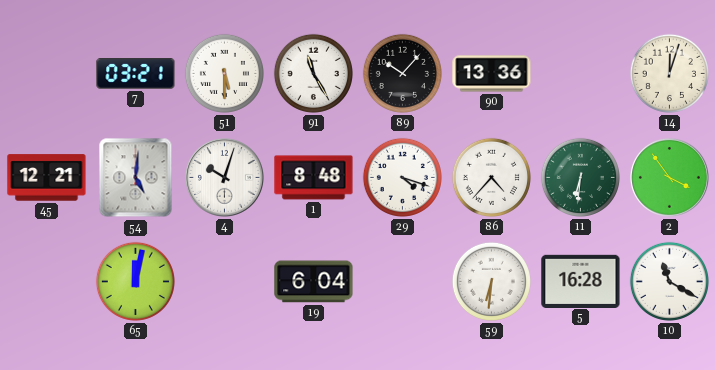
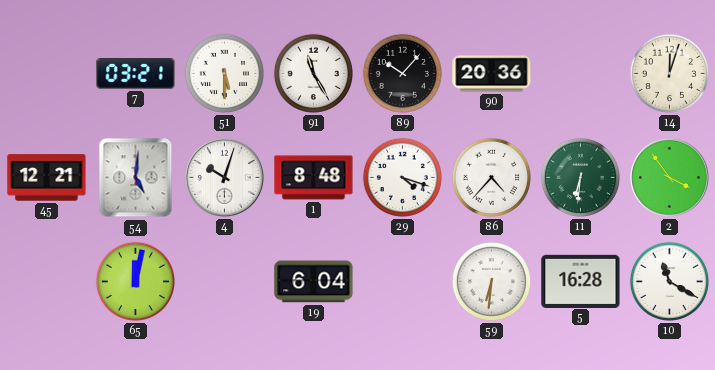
90: 13:36 -> 20:36
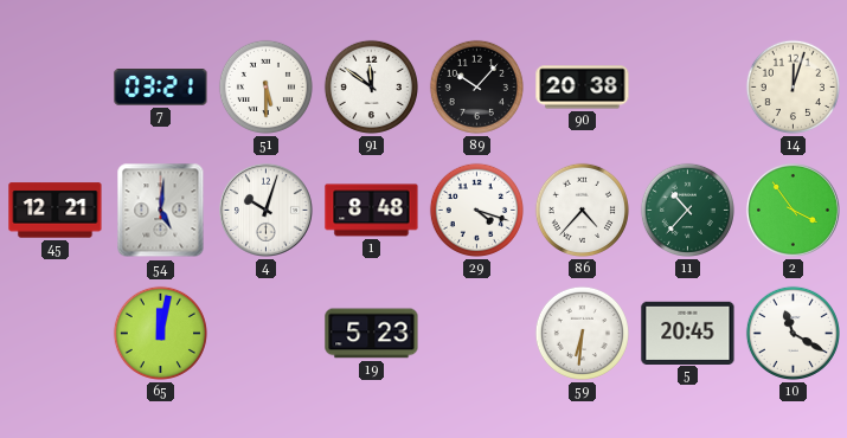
91: 11:25 -> 11:51
90: 20:36 -> 20:38
11: 6:31 -> 10:37
19: 6:04 -> 5:23
5: 16:28 -> 20:45
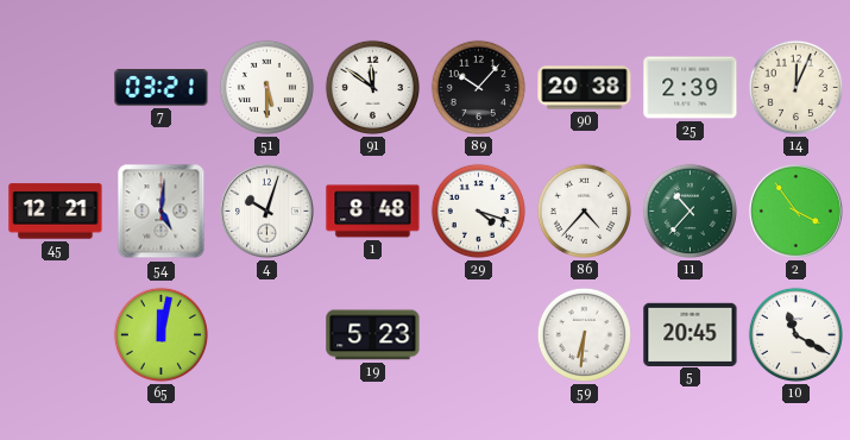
25: none -> 2:39
14: 12:03 -> 12:04
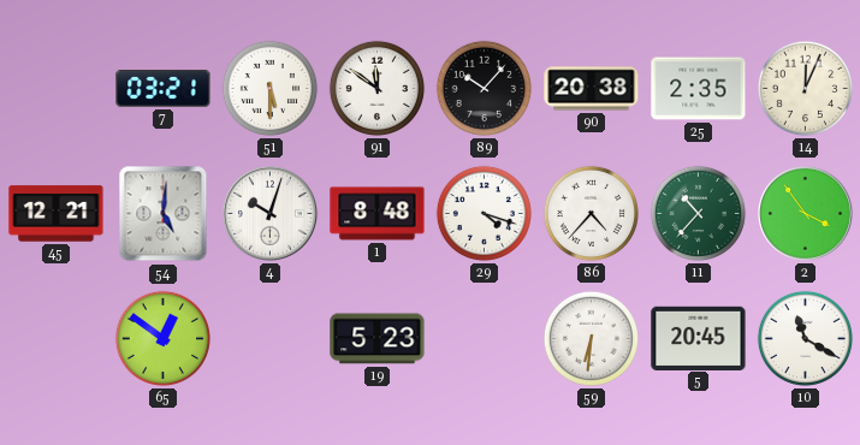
25: 2:39 -> 2:35
65: 12:02 -> 12:51
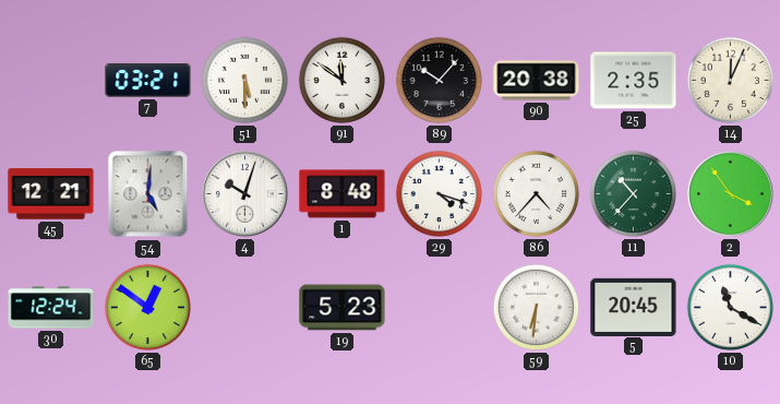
30: none -> 12:24
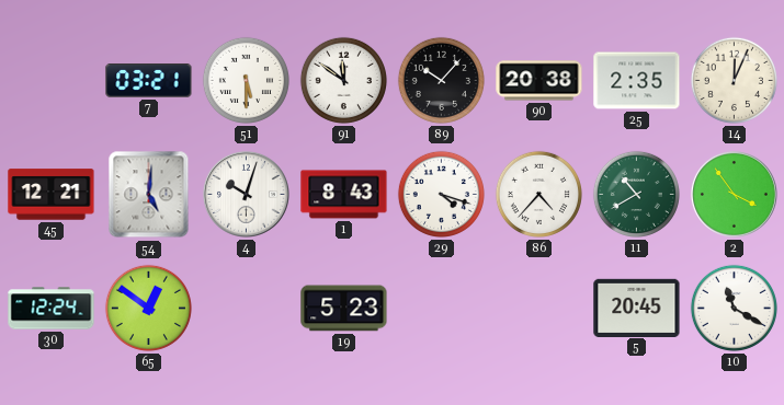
1: 8:48 -> 8:43
11: 10:37 -> 10:40
59: 6:31 -> none
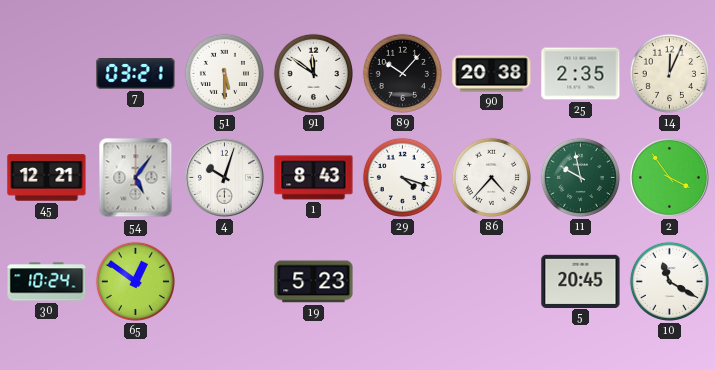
54: 5:01 -> 5:06
11: 10:40 -> 9:58
30: 12:24 -> 10:24
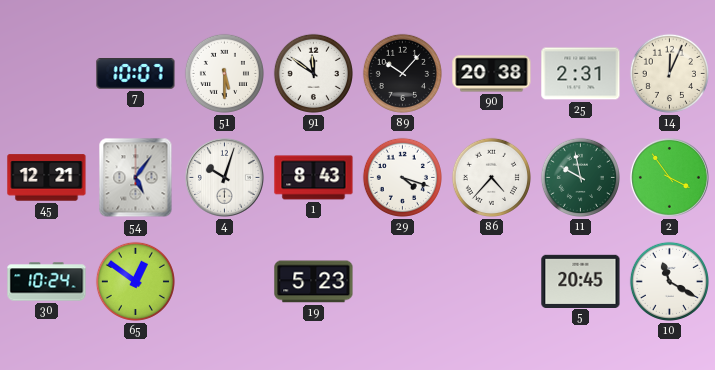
7: 03:21 -> 10:07
25: 2:35 -> 2:31
